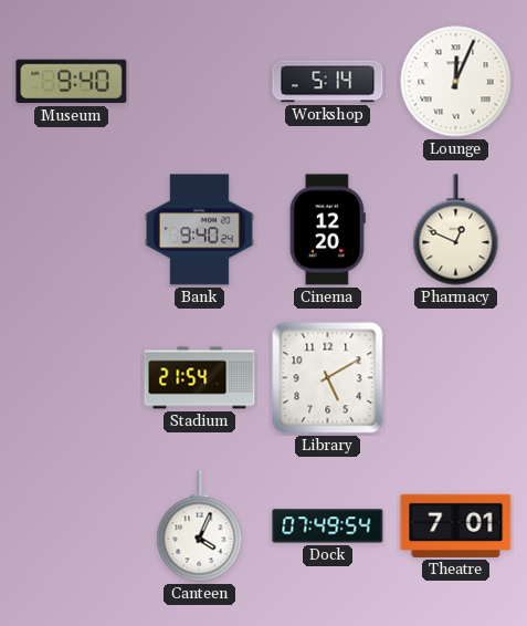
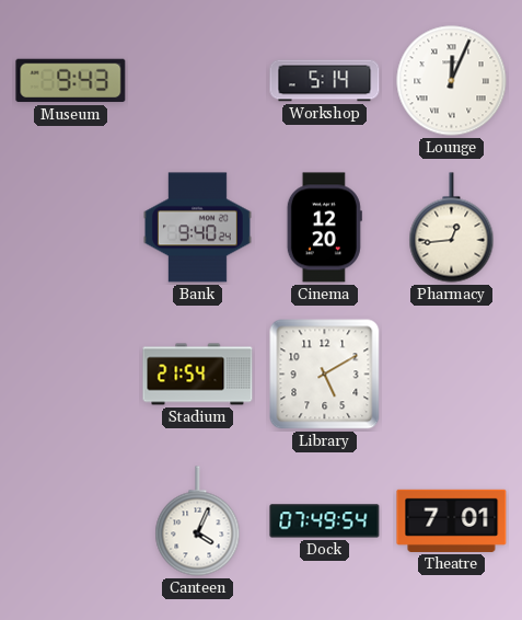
Museum: 9:40 -> 9:43
Pharmacy: 12:49 -> 12:44
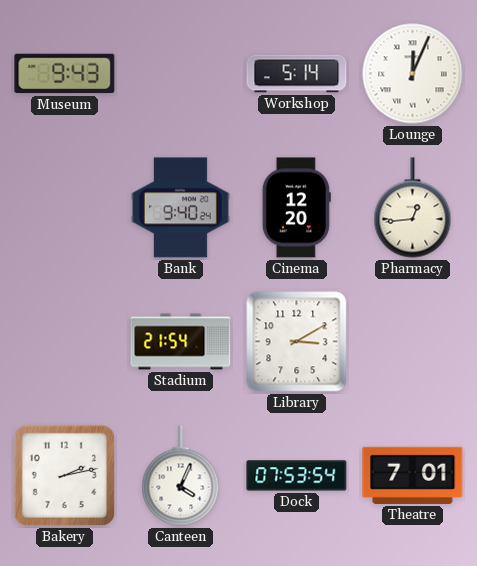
Library: 5:10 -> 3:10
Bakery: none -> 2:13
Dock: 07:49 -> 07:53
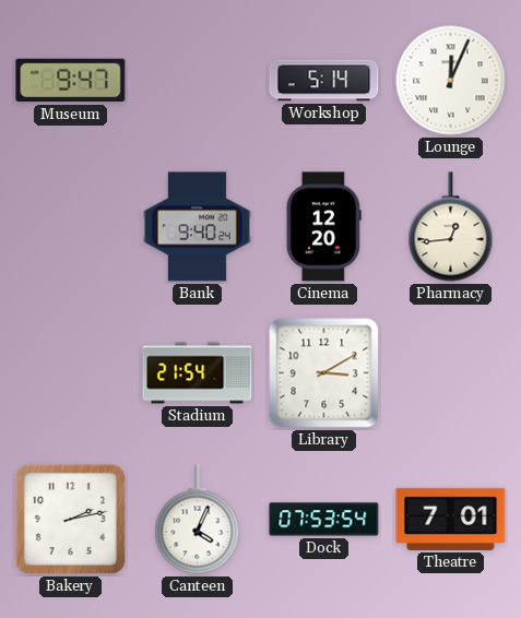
Museum: 9:43 -> 9:47
